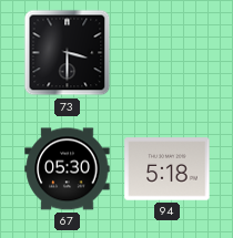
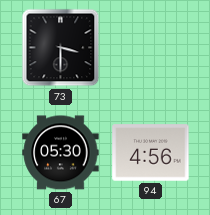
94: 5:18 -> 4:56
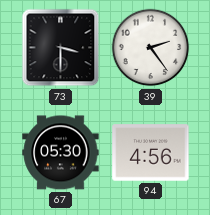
39: none -> 2:24
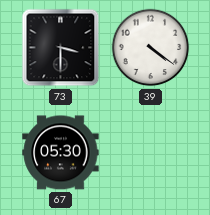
39: 2:24 -> 4:21
94: 4:56 -> none
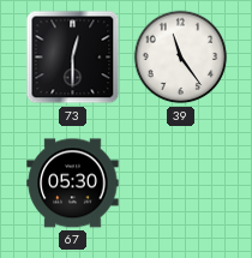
73: 3:30 -> 12:30
39: 4:21 -> 11:24
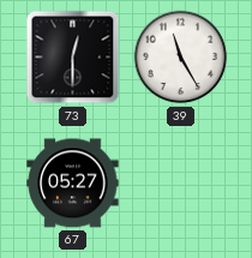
39: 11:24 -> 11:25
67: 05:30 -> 05:27
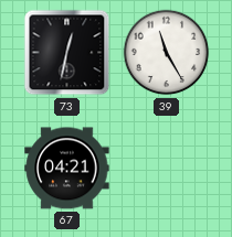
73: 12:30 -> 12:32
67: 05:27 -> 04:21
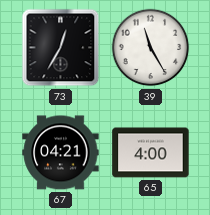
73: 12:32 -> 12:35
65: none -> 4:00
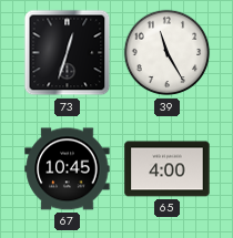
73: 12:35 -> 12:33
67: 04:21 -> 10:45
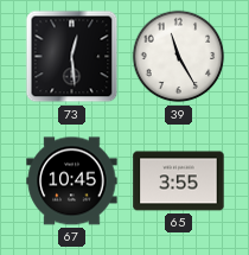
73: 12:33 -> 12:29
65: 4:00 -> 3:55
